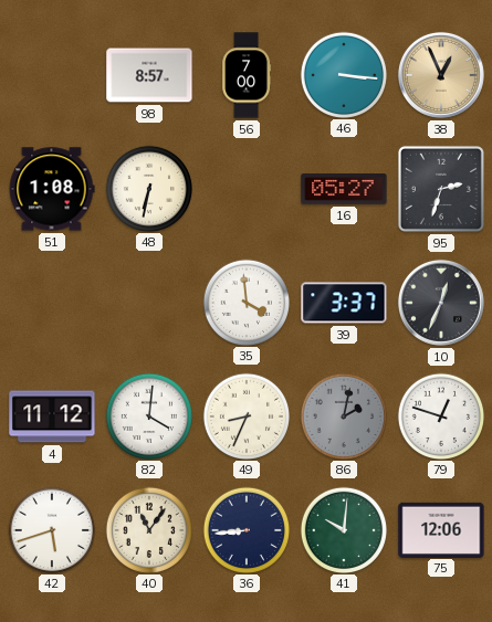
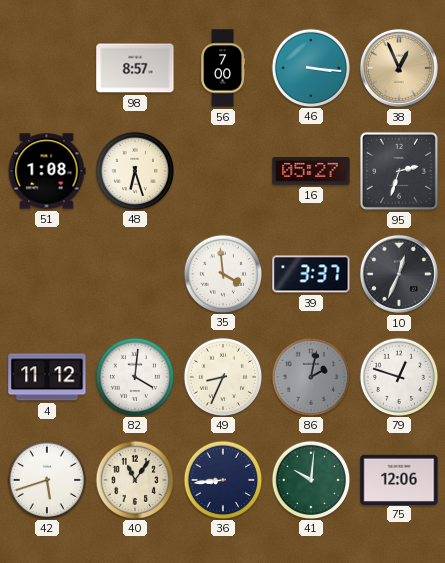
48: 6:32 -> 6:27
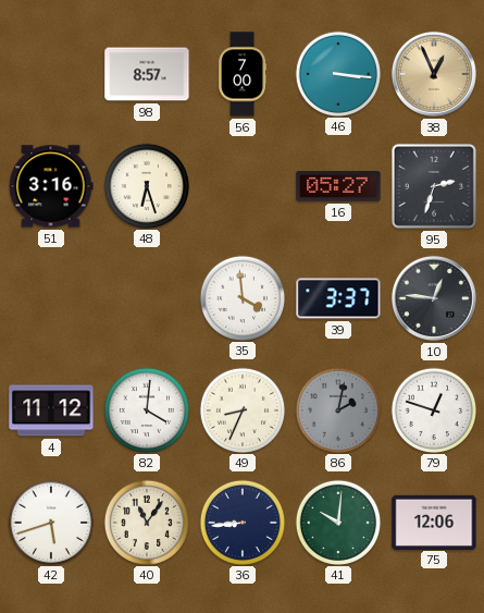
51: 1:08 -> 3:16
10: 12:34 -> 12:46
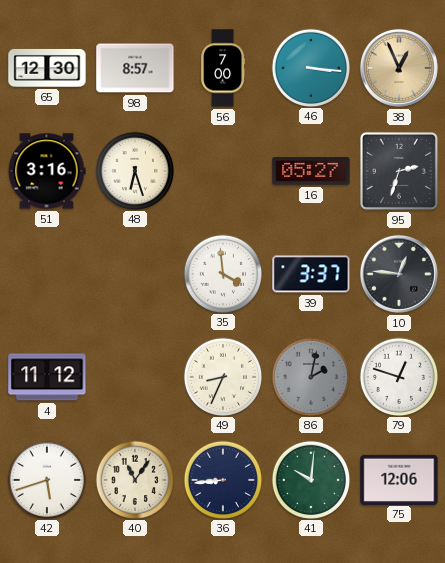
65: none -> 12:30
82: 4:01 -> none
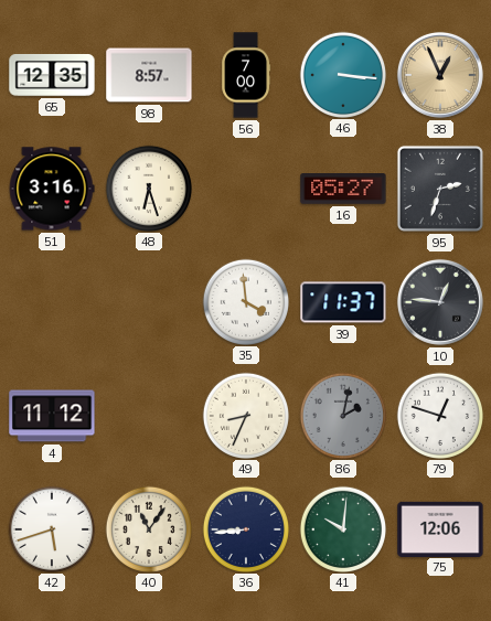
65: 12:30 -> 12:35
39: 3:37 -> 11:37
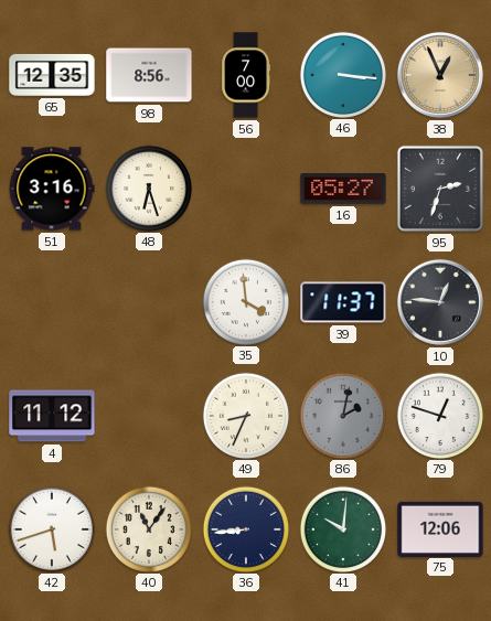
98: 8:57 -> 8:56
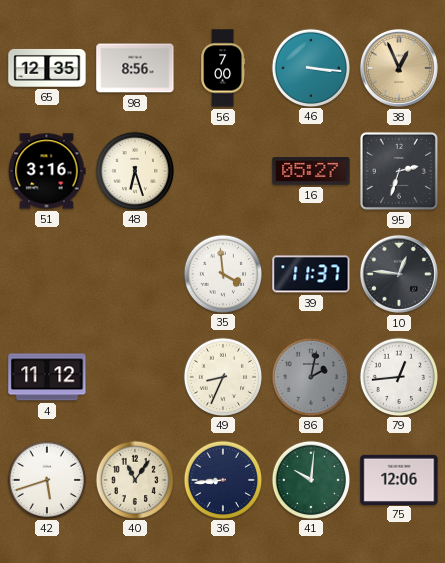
79: 12:48 -> 12:44
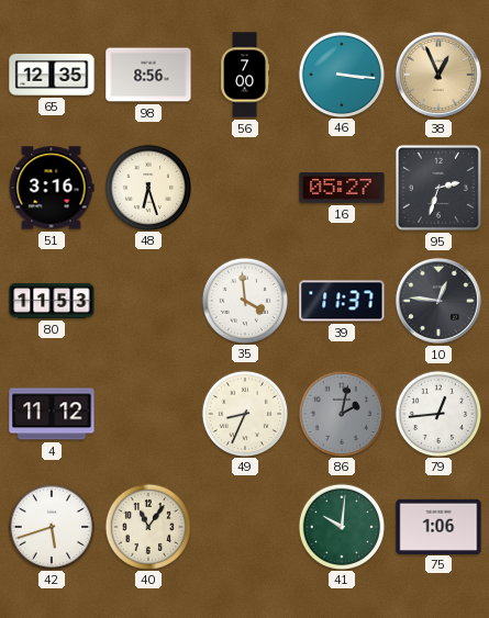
80: none -> 11:53
36: 8:44 -> none
75: 12:06 -> 1:06
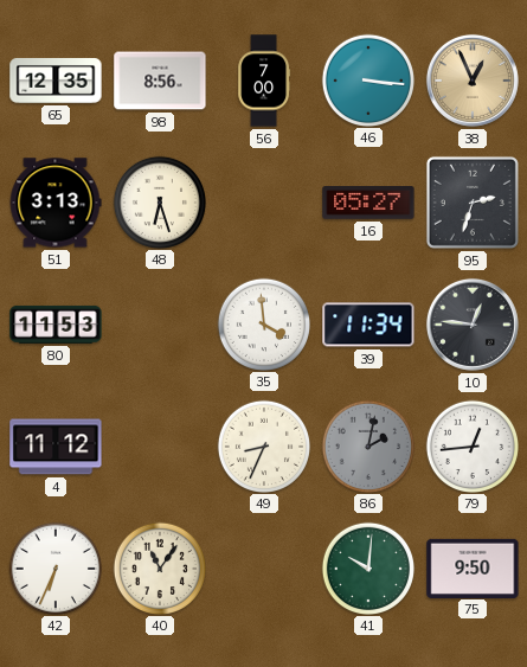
51: 3:16 -> 3:13
39: 11:37 -> 11:34
42: 5:42 -> 6:34
75: 1:06 -> 9:50
